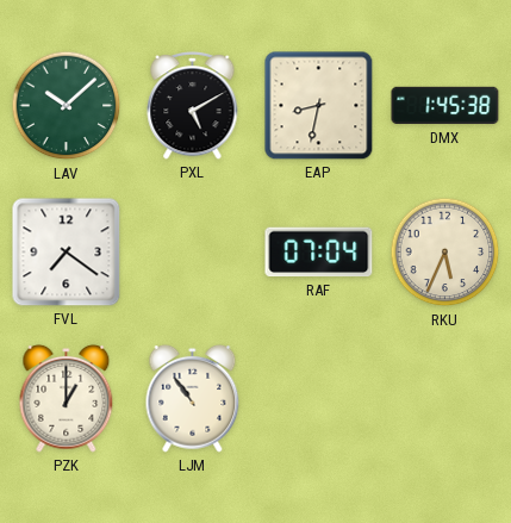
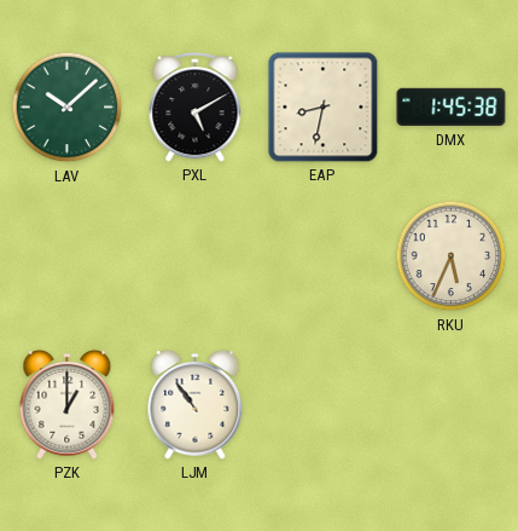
FVL: 7:21 -> none
RAF: 07:04 -> none
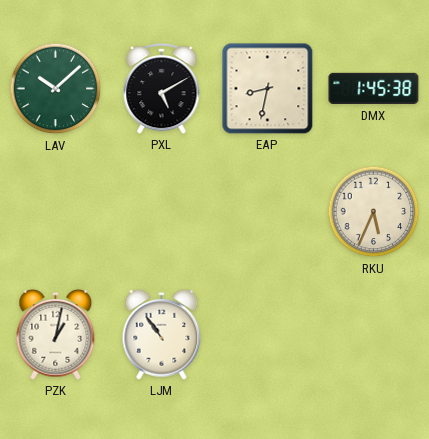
PZK: 1:00 -> 1:02
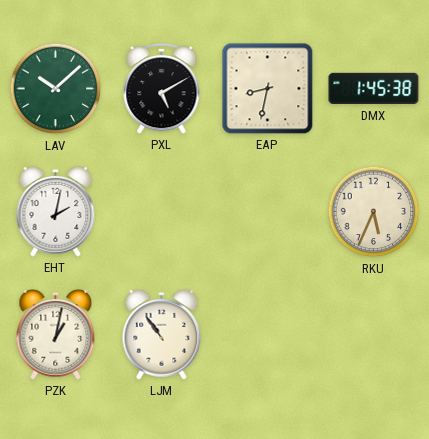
EHT: none -> 2:02
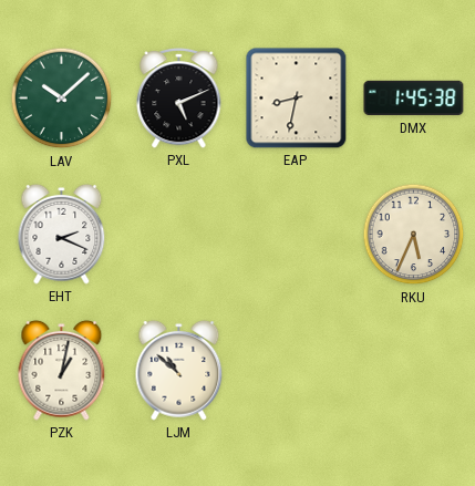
PXL: 5:10 -> 5:11
EHT: 2:02 -> 2:19
LJM: 10:54 -> 10:52
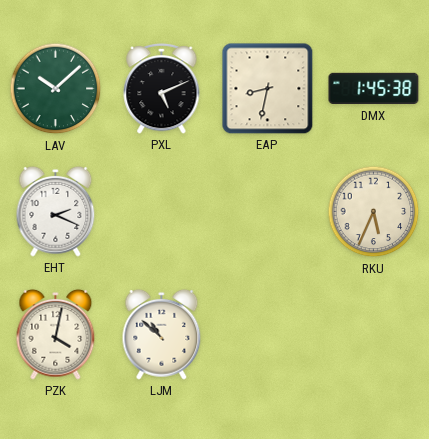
PZK: 1:02 -> 4:02
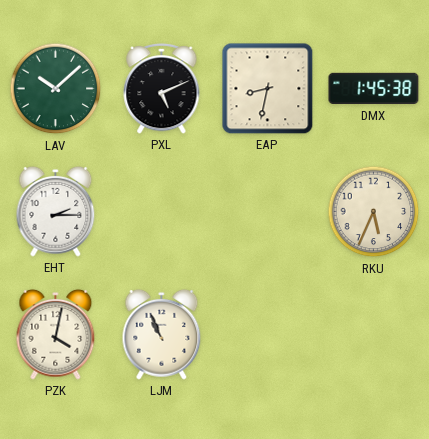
EHT: 2:19 -> 2:15
LJM: 10:52 -> 10:56
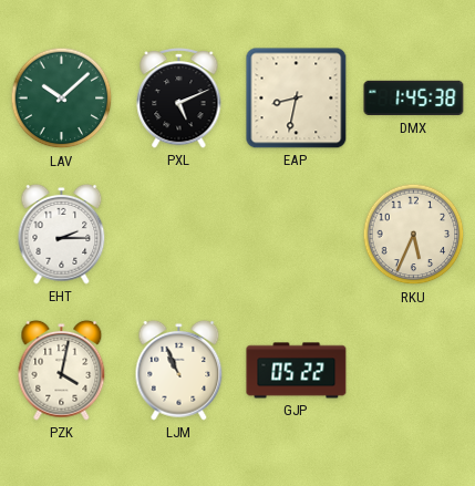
GJP: none -> 05:22
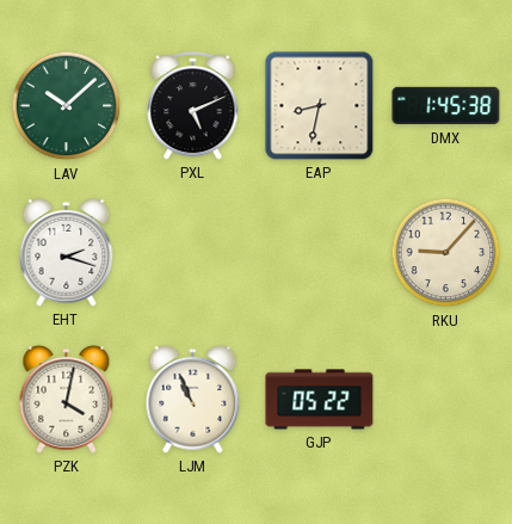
EHT: 2:15 -> 2:18
RKU: 5:34 -> 9:07
